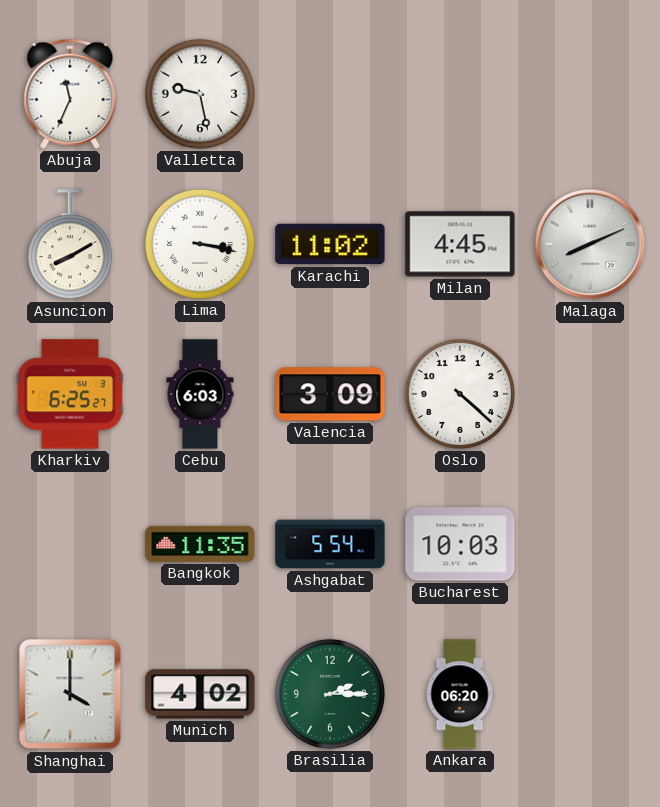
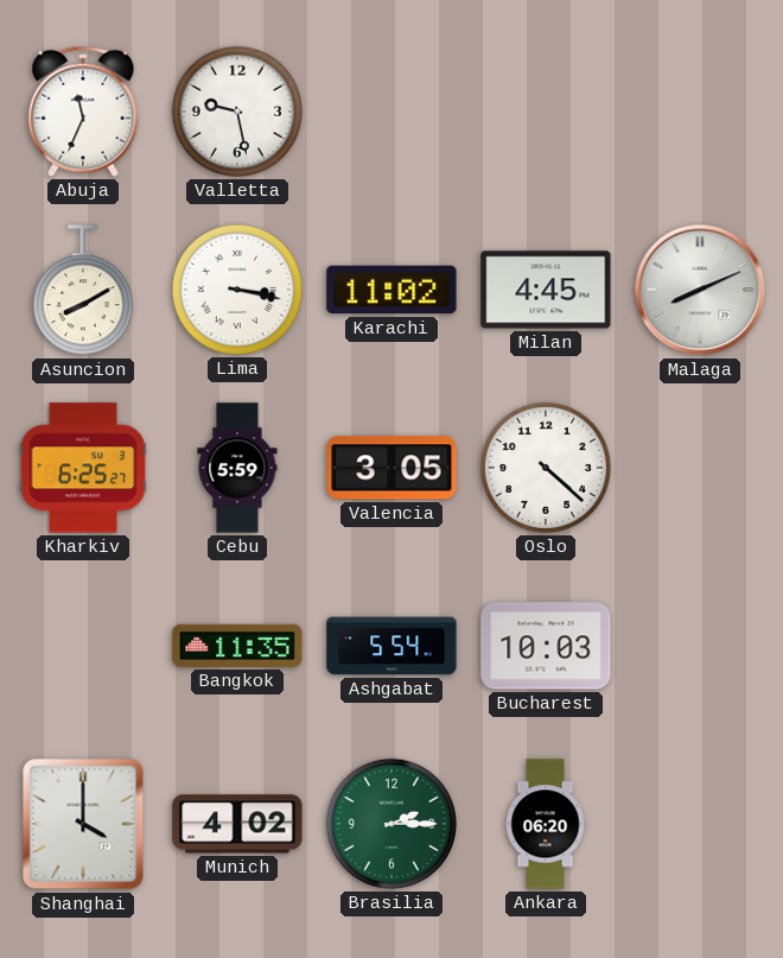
Cebu: 6:03 -> 5:59
Valencia: 3:09 -> 3:05
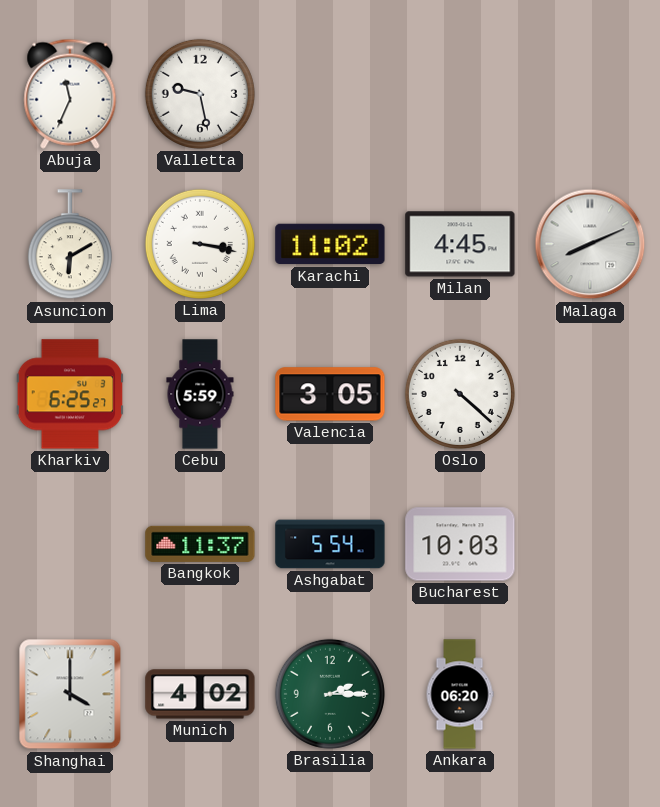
Asuncion: 8:10 -> 6:10
Bangkok: 11:35 -> 11:37
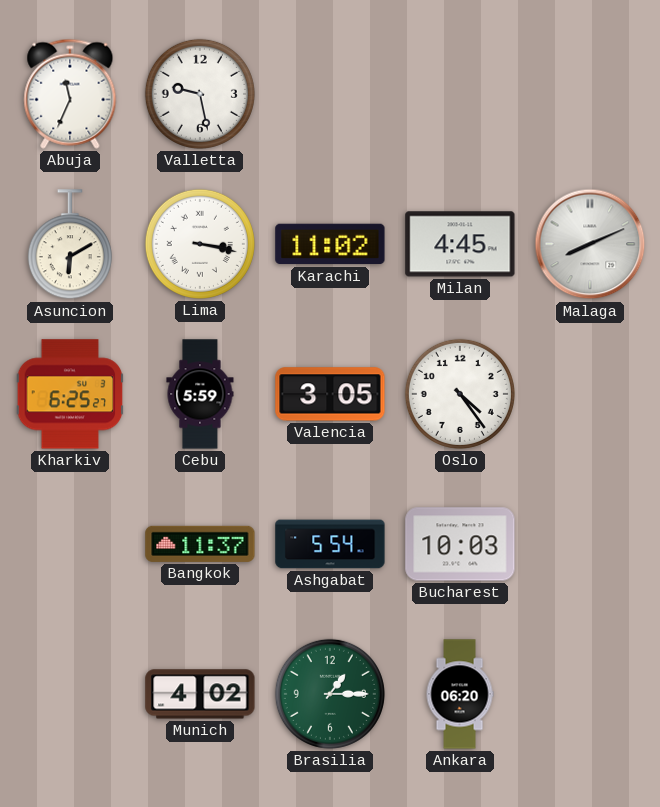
Oslo: 4:22 -> 4:24
Shanghai: 4:00 -> none
Brasilia: 2:15 -> 1:15
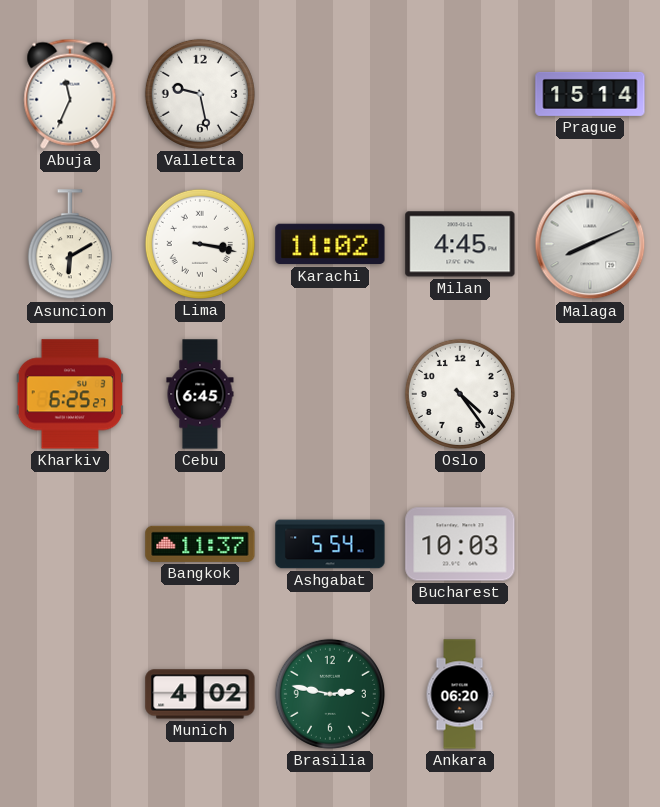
Prague: none -> 15:14
Cebu: 5:59 -> 6:45
Valencia: 3:05 -> none
Brasilia: 1:15 -> 2:47
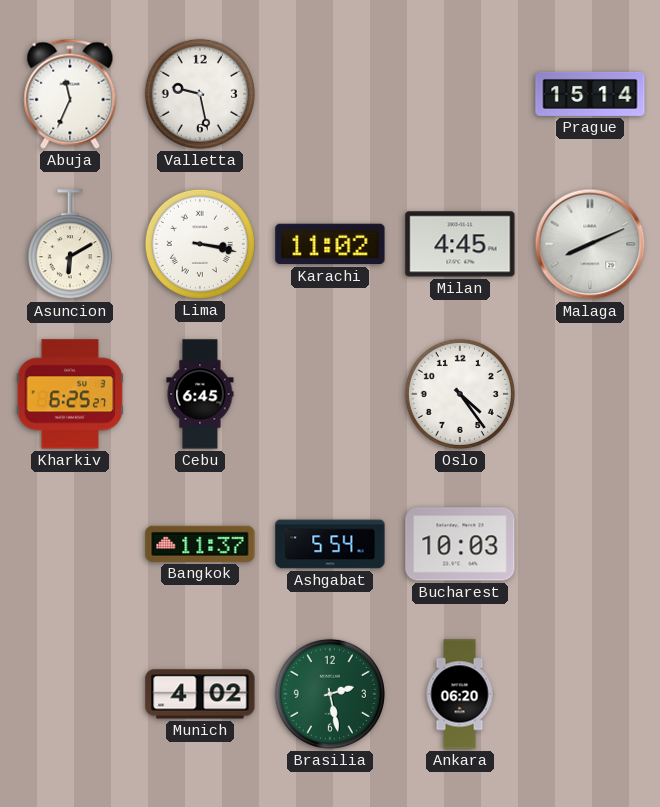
Brasilia: 2:47 -> 2:28
